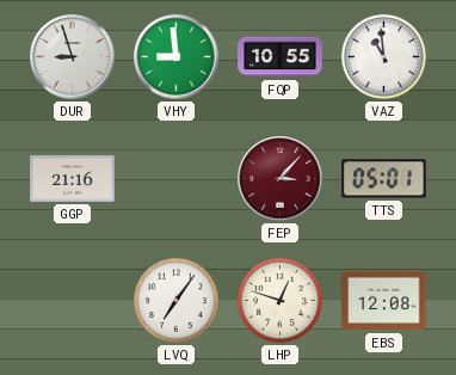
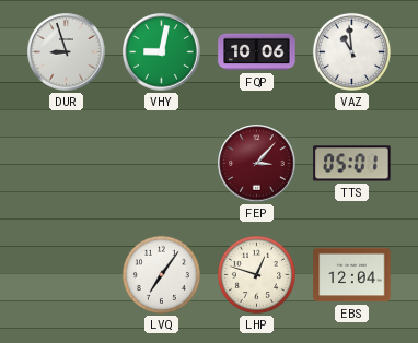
VHY: 8:59 -> 9:02
FQP: 10:55 -> 10:06
GGP: 21:16 -> none
EBS: 12:08 -> 12:04
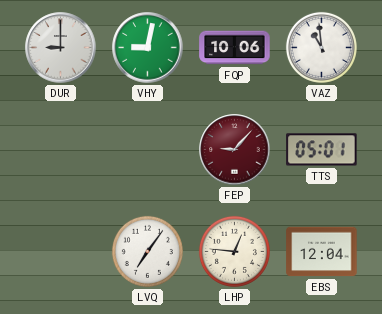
DUR: 8:57 -> 9:00
FEP: 3:07 -> 9:07
LHP: 12:48 -> 12:46
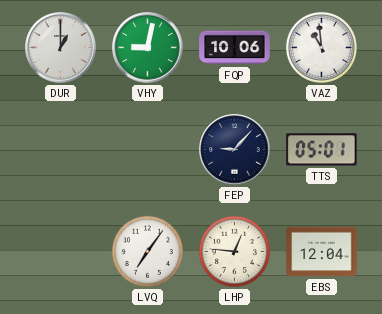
DUR: 9:00 -> 1:00
FEP dial: burgundy -> navy
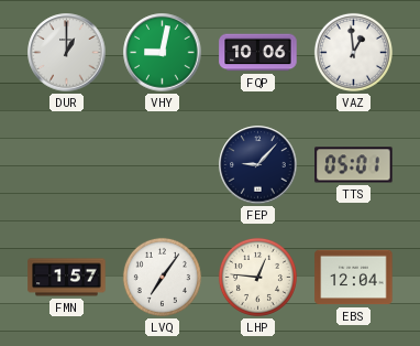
VAZ: 10:59 -> 12:59
FMN: none -> 1:57
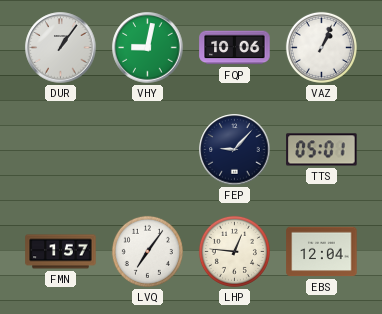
DUR: 1:00 -> 1:06
VAZ: 12:59 -> 1:04
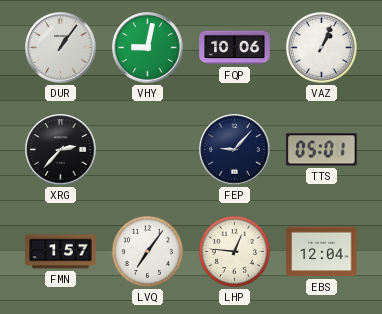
XRG: none -> 2:37
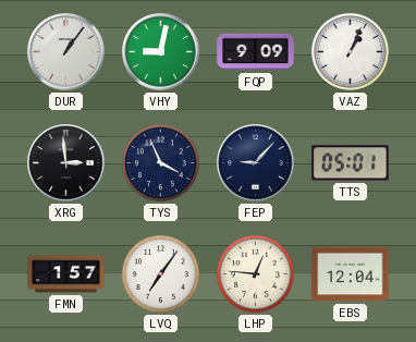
FQP: 10:06 -> 9:09
XRG: 2:37 -> 2:59
TYS: none -> 3:56
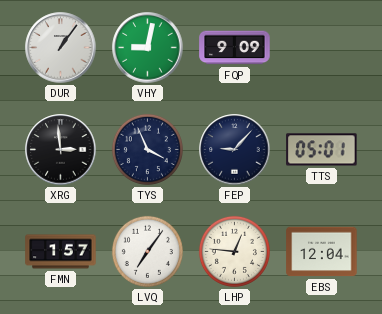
VAZ: 1:04 -> none
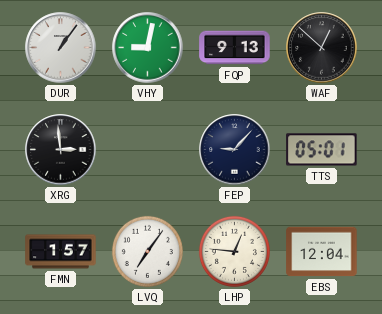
FQP: 9:09 -> 9:13
WAF: none -> 12:52
TYS: 3:56 -> none
